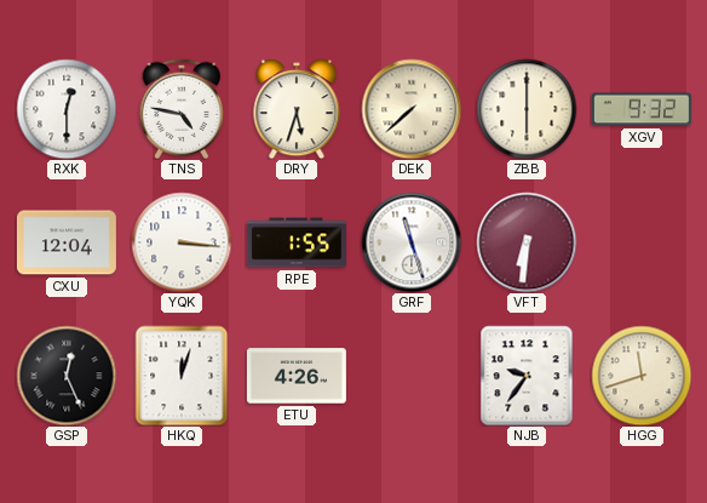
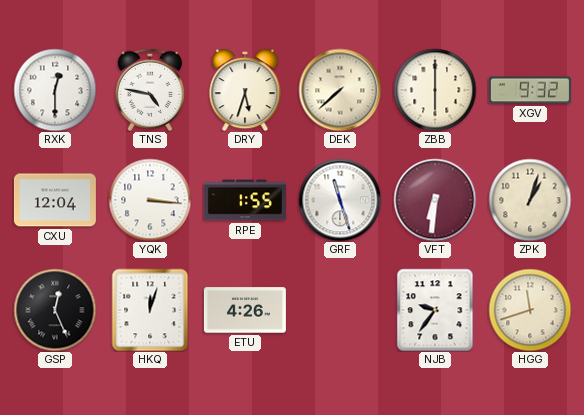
ZPK: none -> 1:03
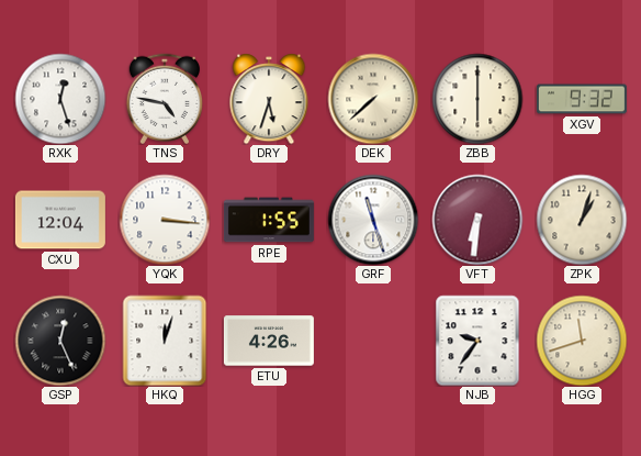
RXK: 12:30 -> 12:27
